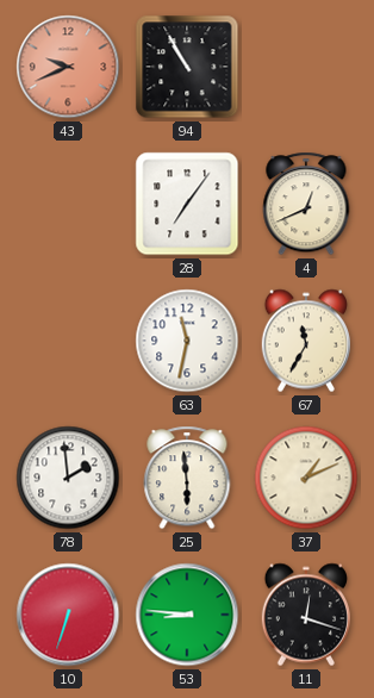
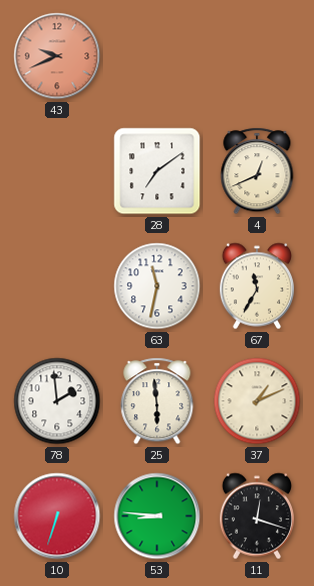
94: 10:55 -> none
28: 7:06 -> 7:09
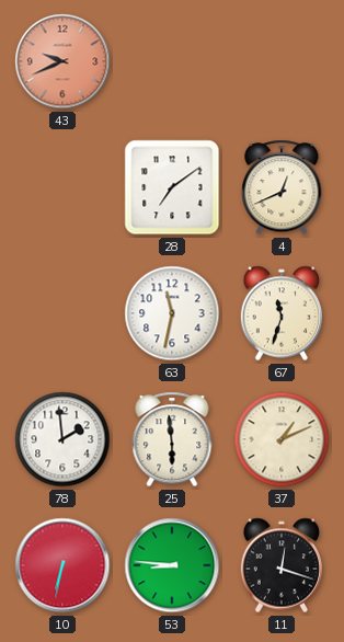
67: 11:35 -> 11:33
10: 6:33 -> 6:32
